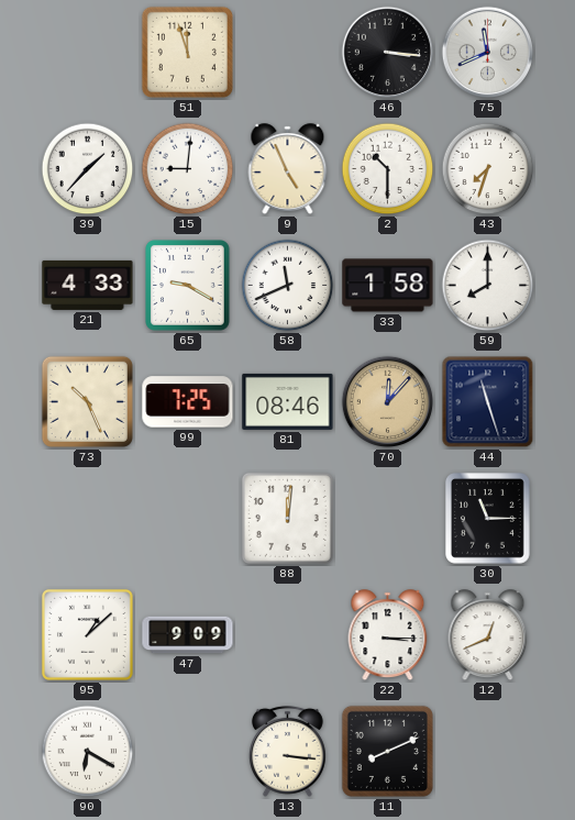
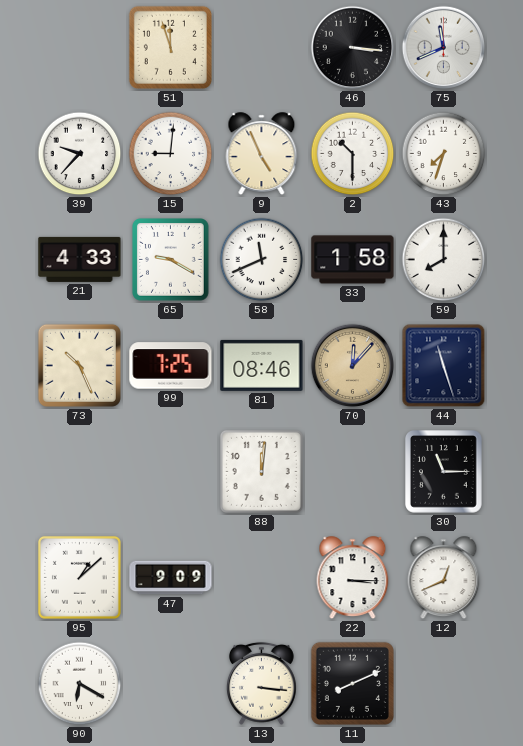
39: 1:37 -> 9:37
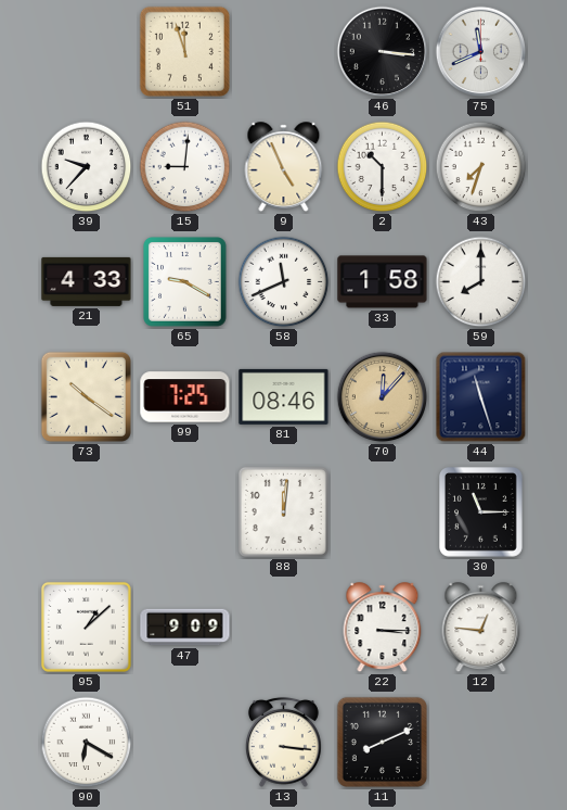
73: 10:26 -> 10:21
12: 12:41 -> 12:46
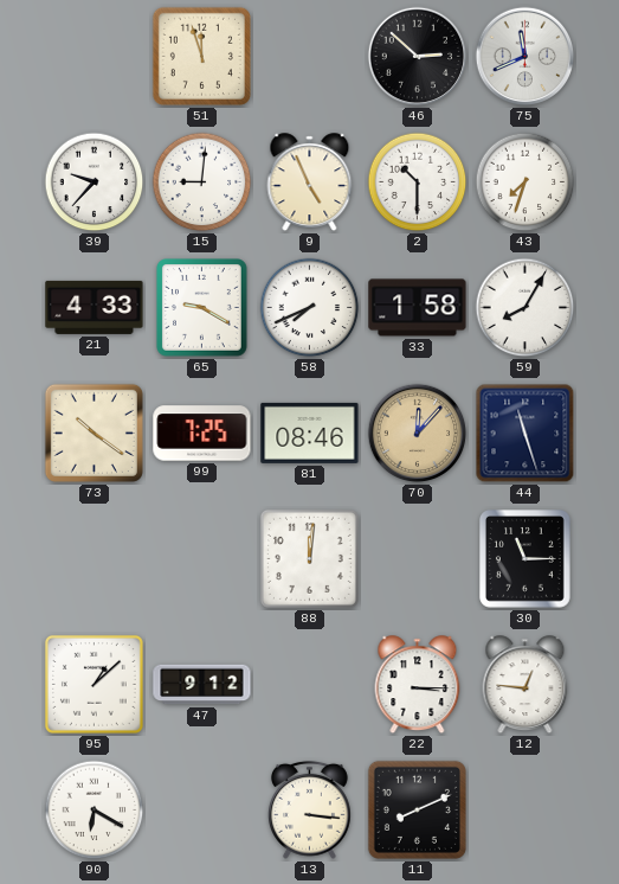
46: 3:16 -> 2:52
58: 11:41 -> 7:41
59: 8:00 -> 8:05
47: 9:09 -> 9:12
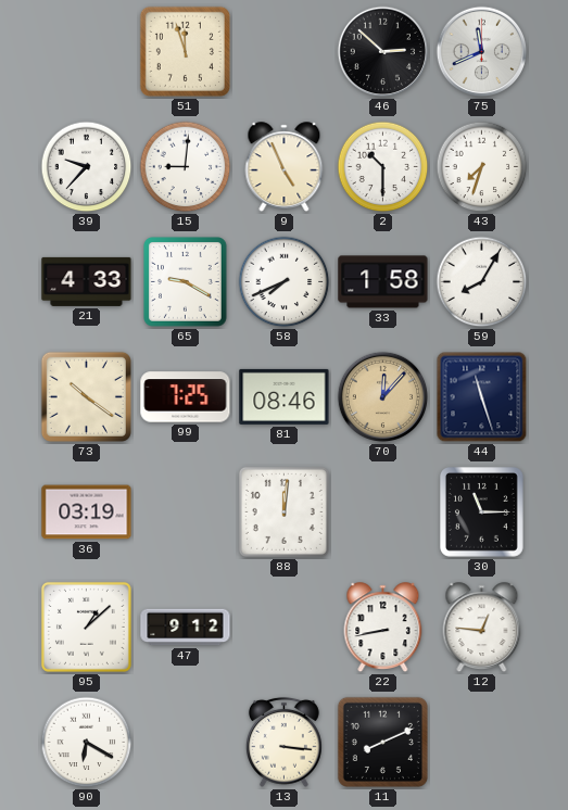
36: none -> 03:19
22: 3:15 -> 8:43
